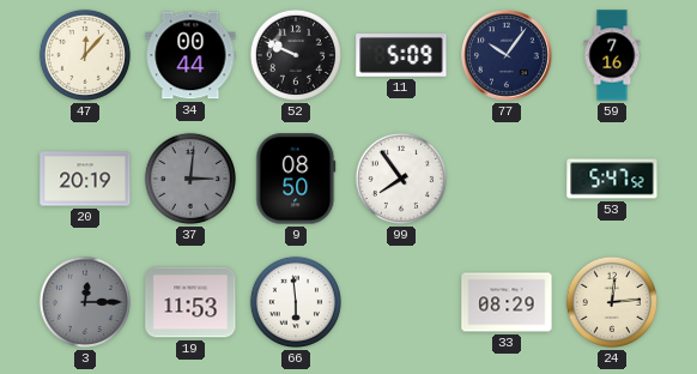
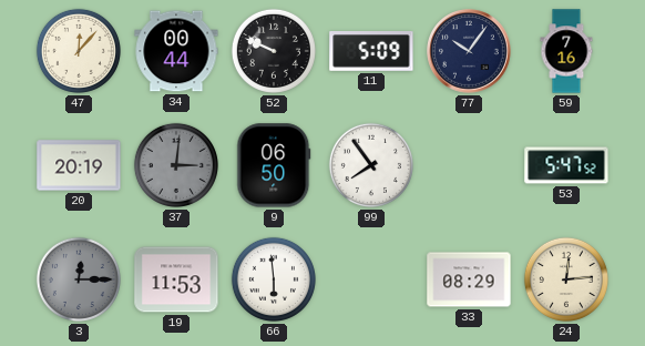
9: 08:50 -> 06:50
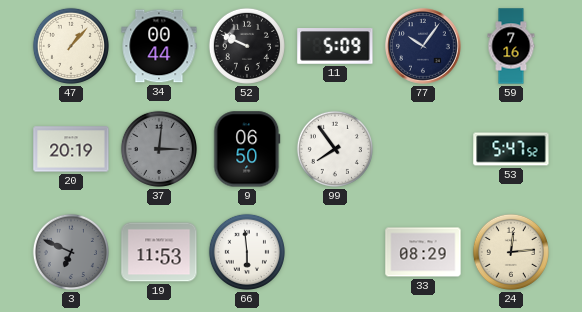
47: 12:07 -> 1:07
3: 12:15 -> 6:49
